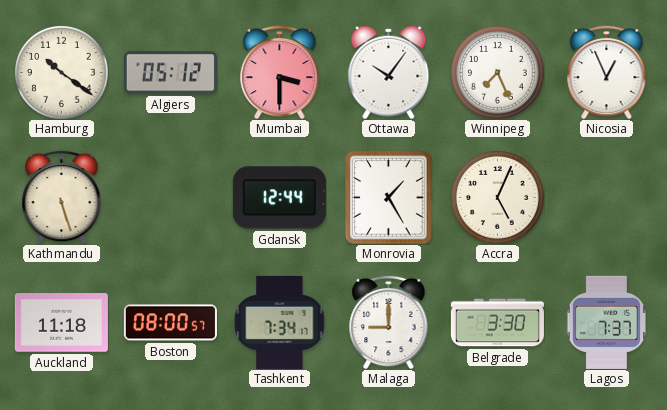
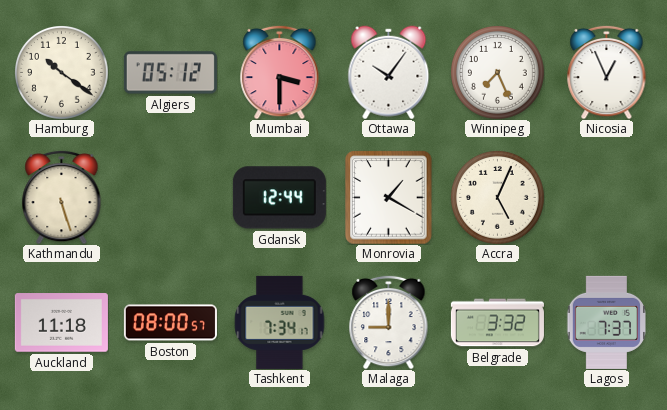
Monrovia: 1:25 -> 1:20
Belgrade: 3:30 -> 3:32
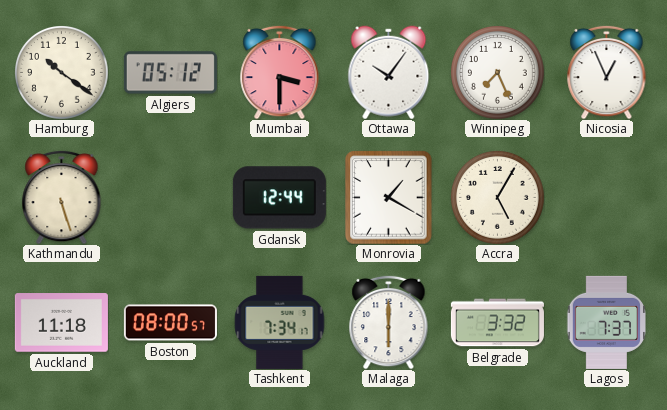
Accra: 5:04 -> 5:05
Malaga: 9:00 -> 6:00
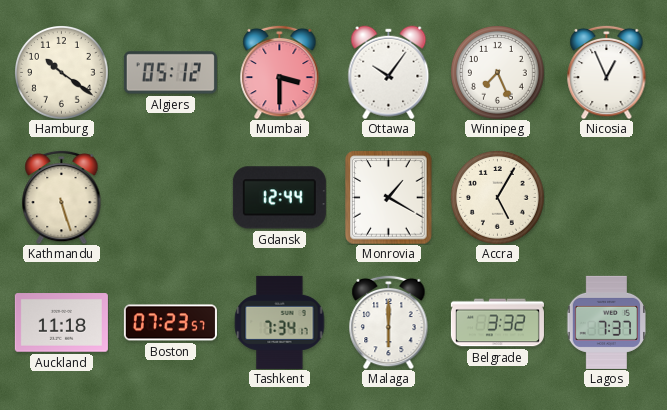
Boston: 08:00 -> 07:23
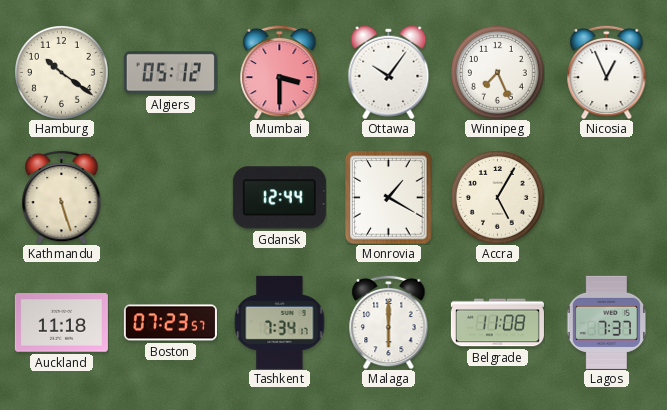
Belgrade: 3:32 -> 11:08
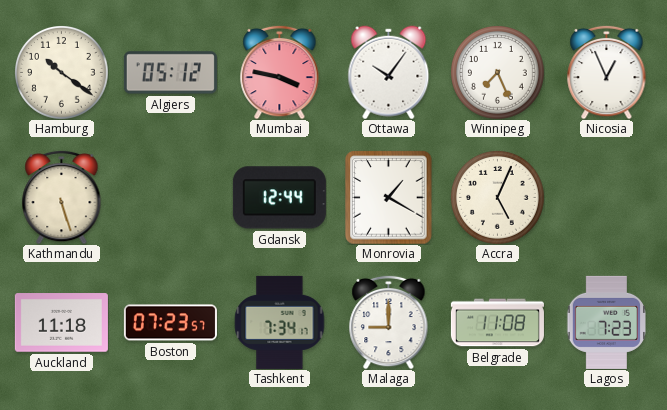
Mumbai: 3:30 -> 3:47
Accra: 5:05 -> 5:04
Malaga: 6:00 -> 9:00
Lagos: 7:37 -> 7:23
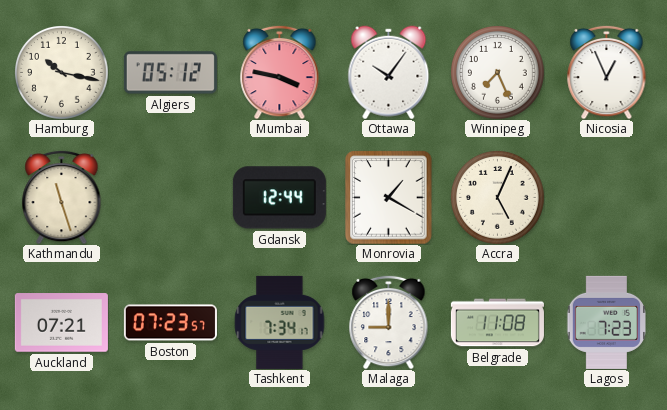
Hamburg: 10:21 -> 10:17
Kathmandu: 5:27 -> 11:27
Auckland: 11:18 -> 07:21
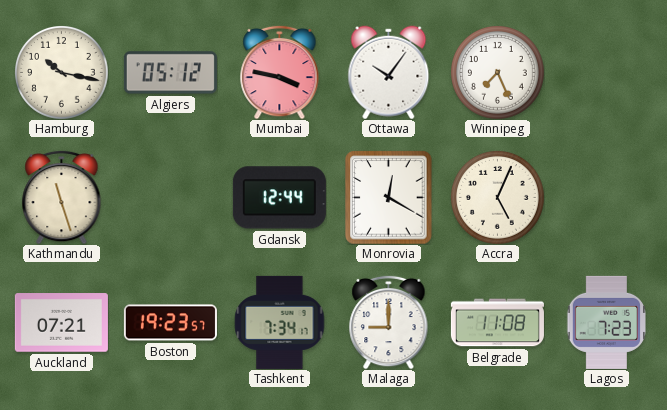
Nicosia: 12:56 -> none
Monrovia: 1:20 -> 12:20
Boston: 07:23 -> 19:23
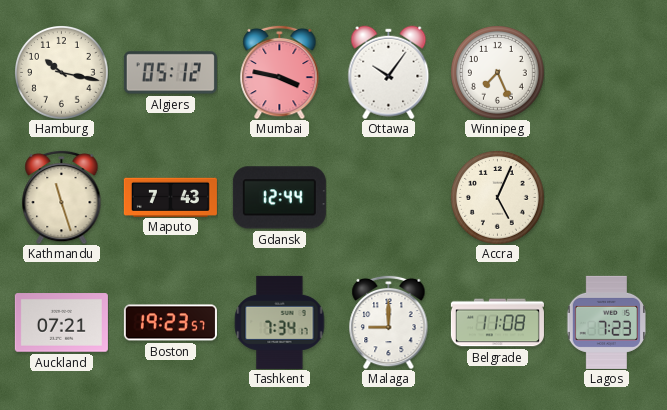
Maputo: none -> 7:43
Monrovia: 12:20 -> none
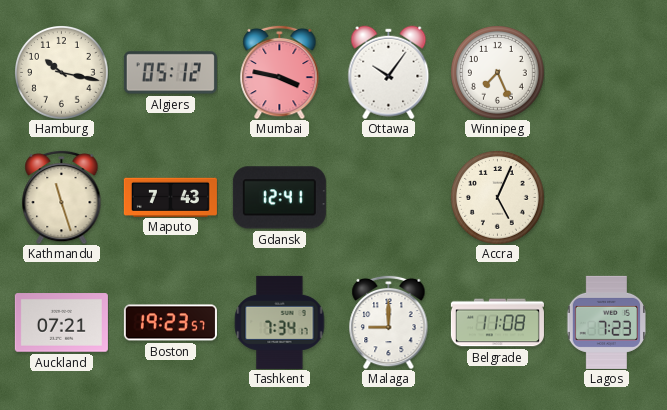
Gdansk: 12:44 -> 12:41
